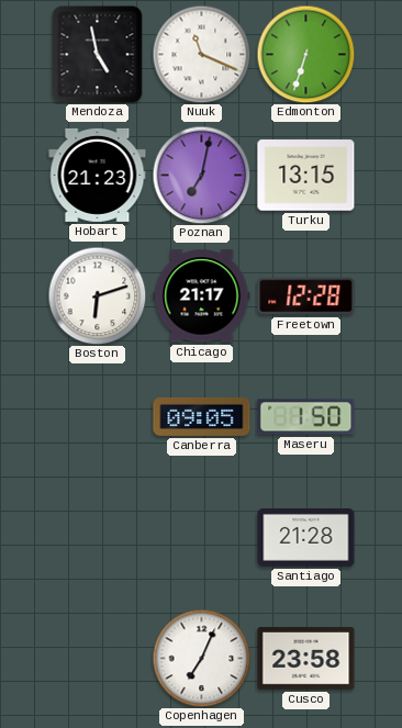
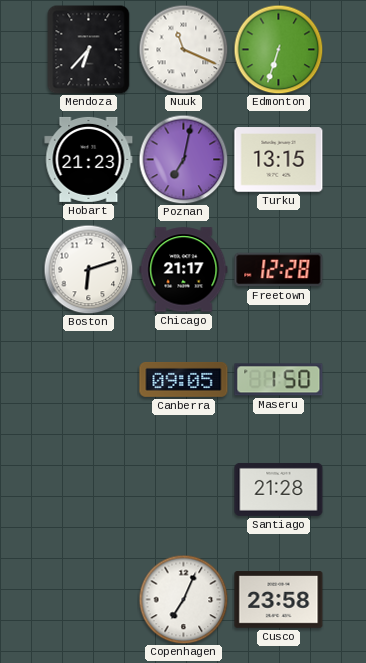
Mendoza: 4:58 -> 6:37
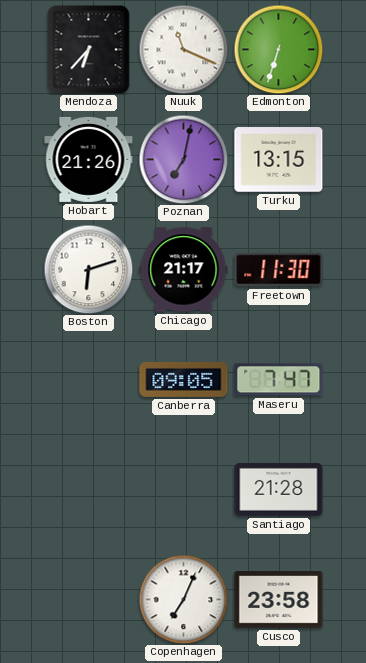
Hobart: 21:23 -> 21:26
Freetown: 12:28 -> 11:30
Maseru: 1:50 -> 7:47
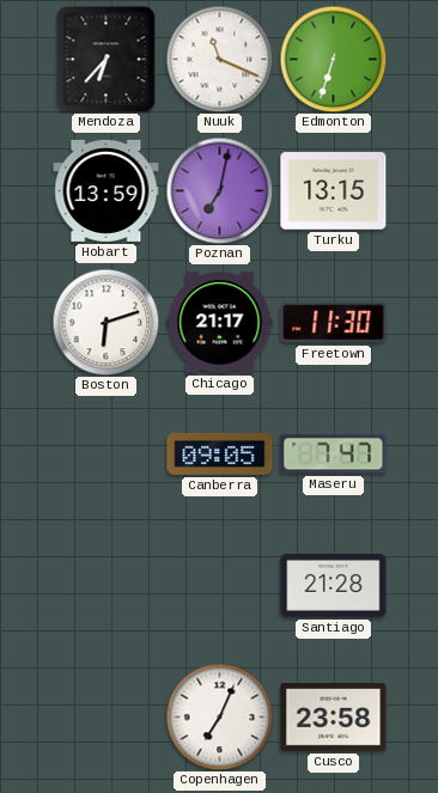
Hobart: 21:26 -> 13:59
